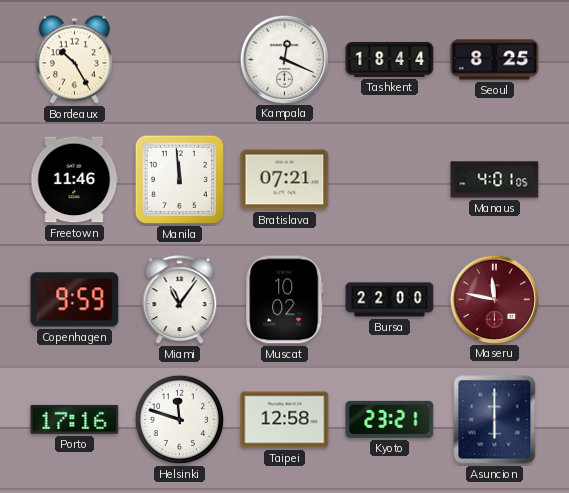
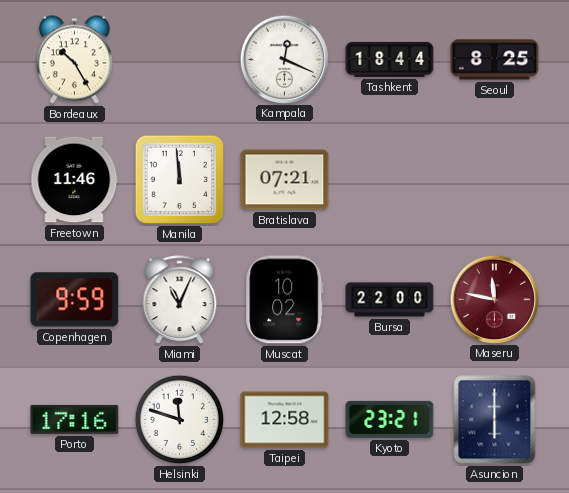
Manaus: 4:01 -> none
Miami: 11:06 -> 11:04
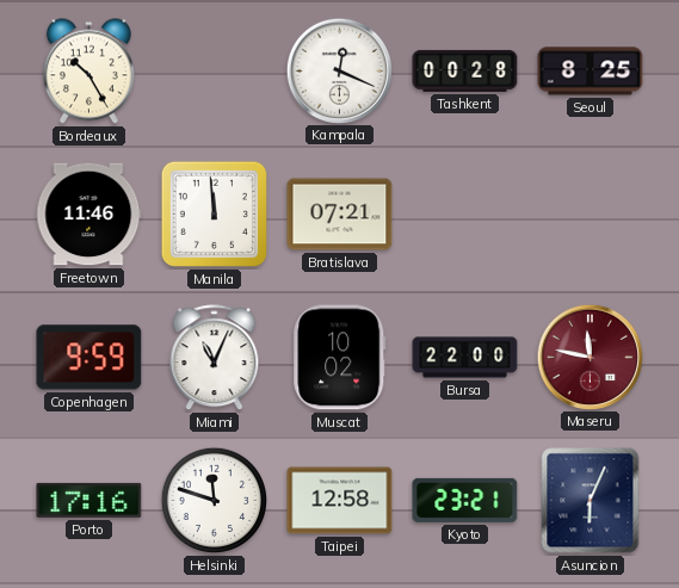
Tashkent: 18:44 -> 00:28
Asuncion: 6:00 -> 6:04
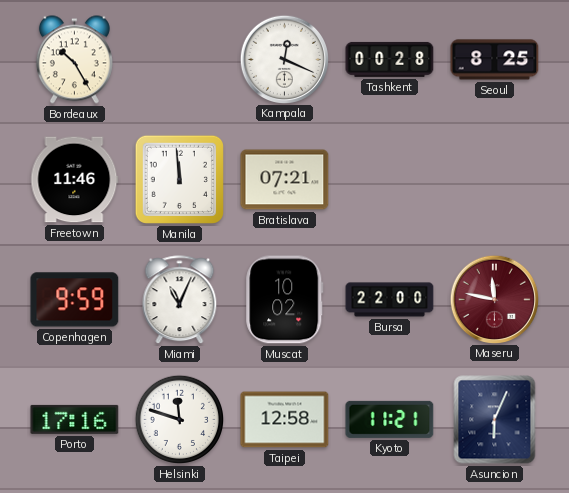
Kyoto: 23:21 -> 11:21
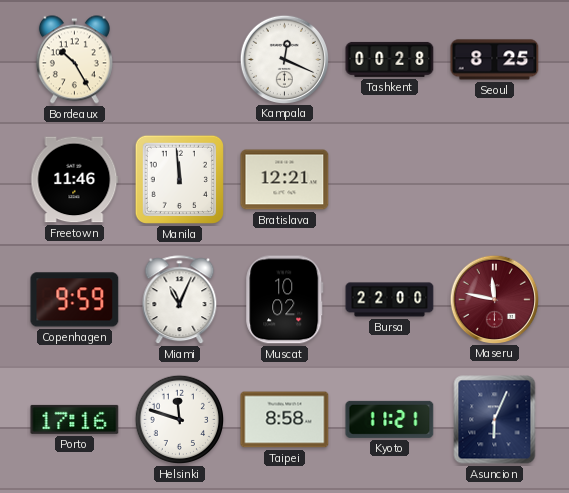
Bratislava: 07:21 -> 12:21
Taipei: 12:58 -> 8:58
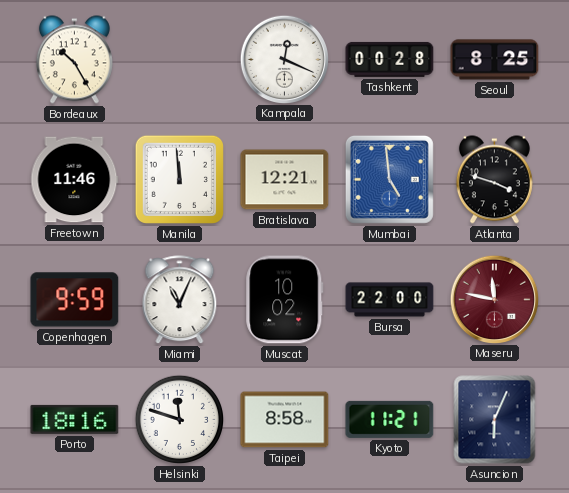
Mumbai: none -> 4:59
Atlanta: none -> 3:48
Porto: 17:16 -> 18:16
